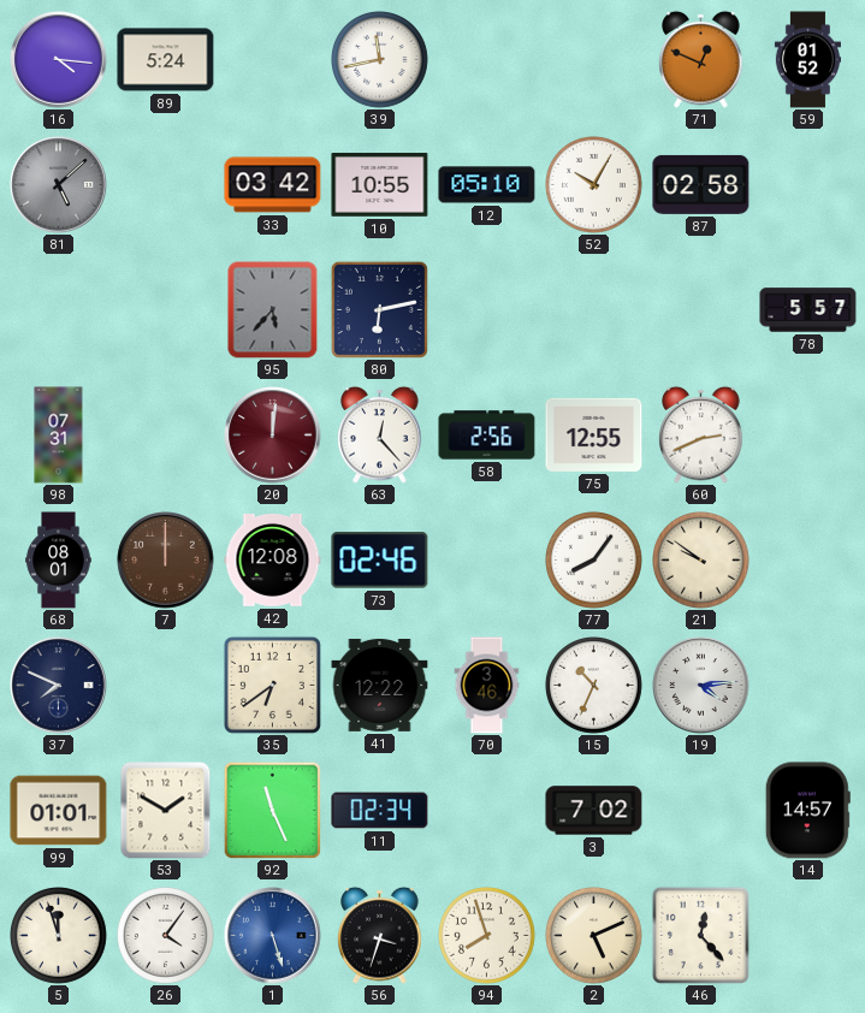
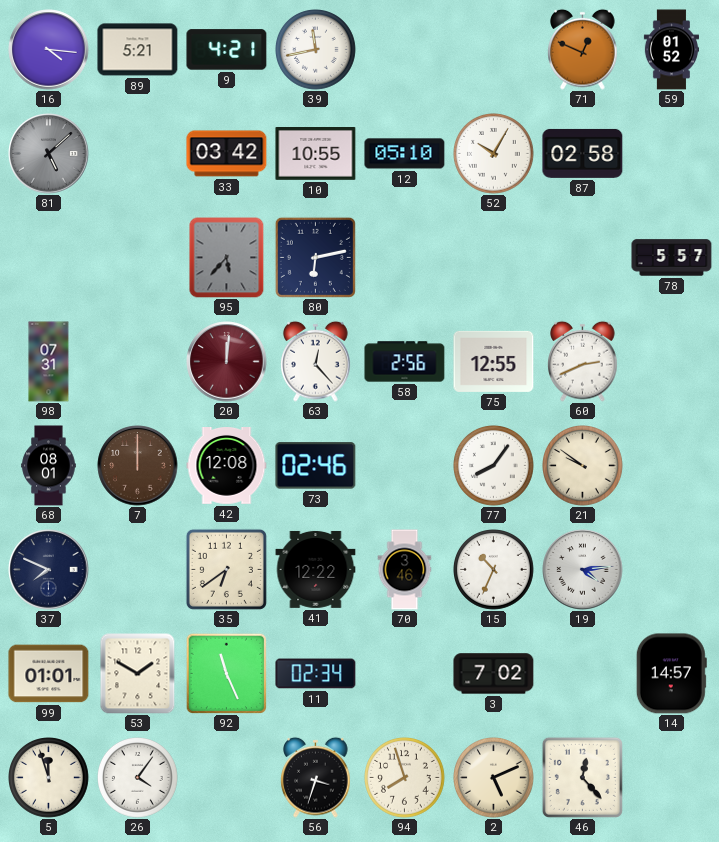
89: 5:24 -> 5:21
9: none -> 4:21
1: 5:27 -> none
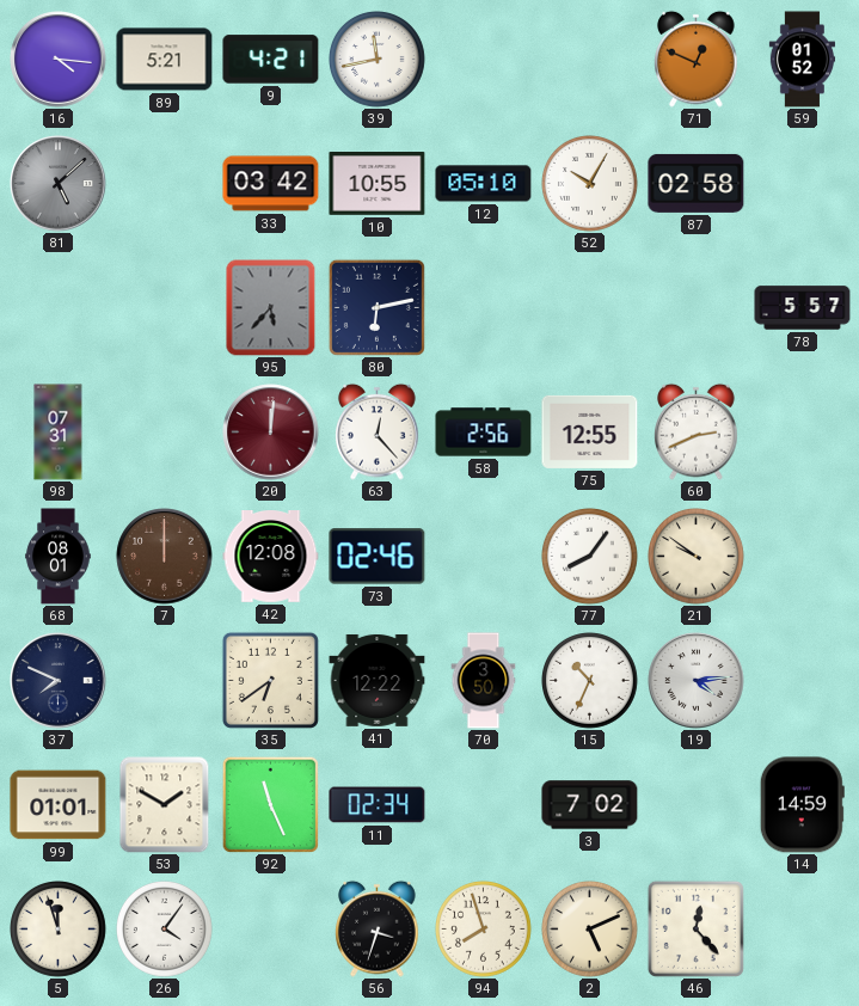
70: 3:46 -> 3:50
14: 14:57 -> 14:59
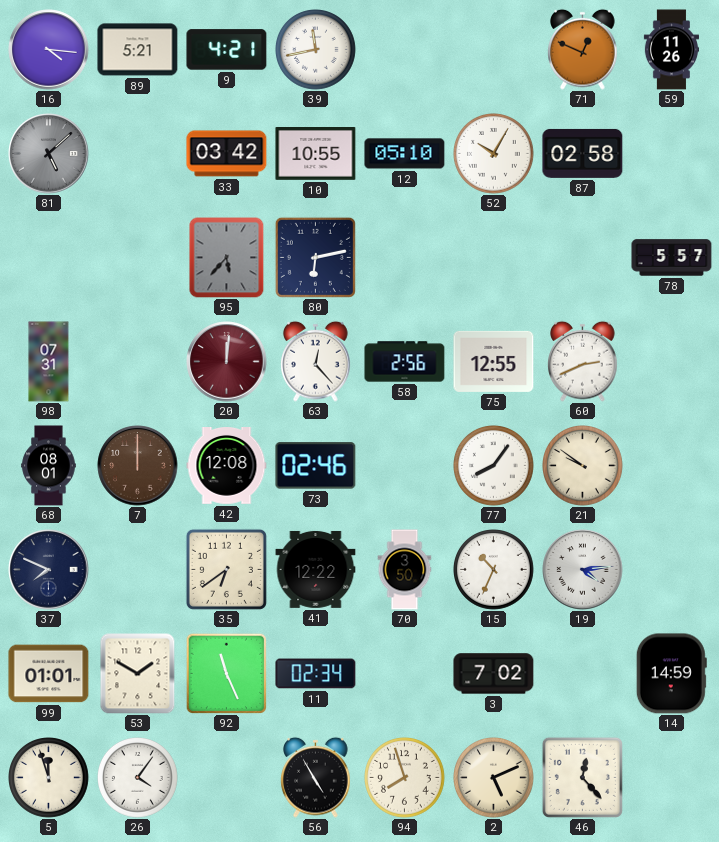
59: 01:52 -> 11:26
56: 3:33 -> 4:55
